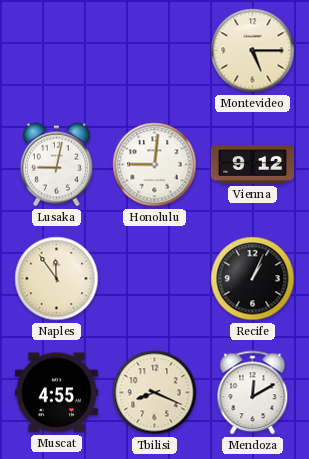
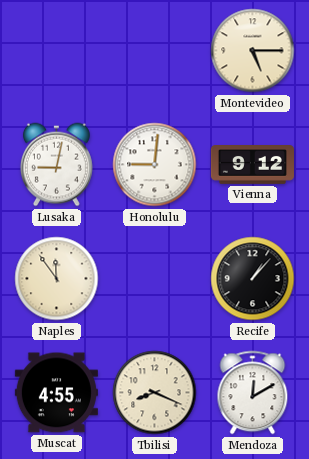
Recife: 1:04 -> 1:07
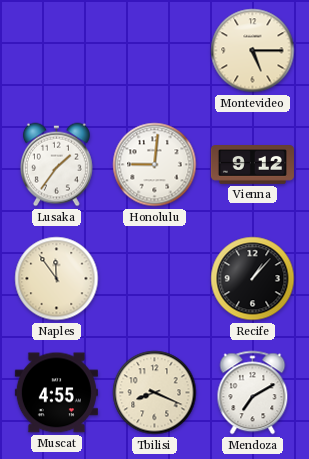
Lusaka: 9:02 -> 1:36
Mendoza: 12:10 -> 7:10
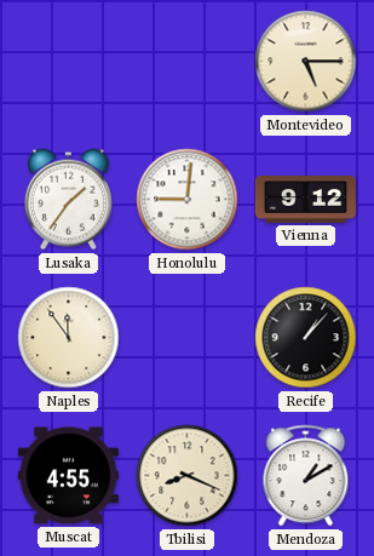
Mendoza: 7:10 -> 1:10
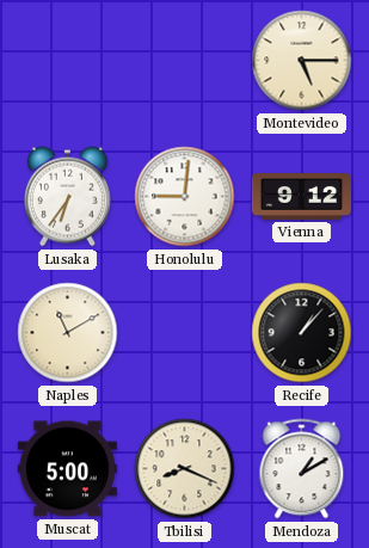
Lusaka: 1:36 -> 6:36
Naples: 11:54 -> 11:10
Muscat: 4:55 -> 5:00
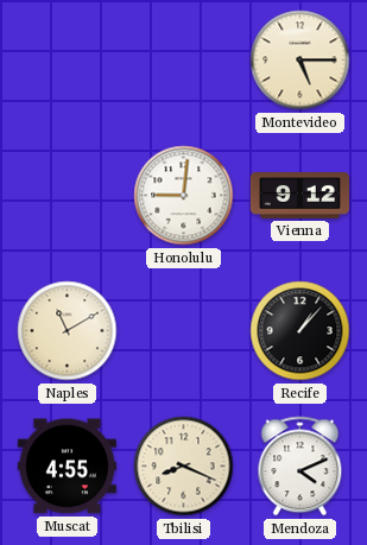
Lusaka: 6:36 -> none
Muscat: 5:00 -> 4:55
Mendoza: 1:10 -> 4:11
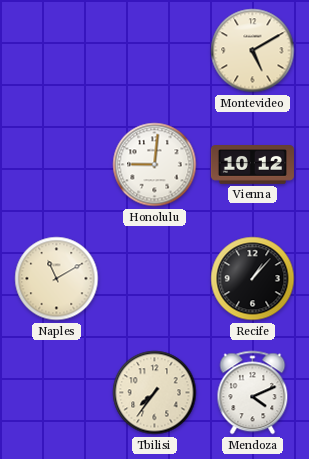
Montevideo: 5:15 -> 5:10
Vienna: 9:12 -> 10:12
Muscat: 4:55 -> none
Tbilisi: 8:19 -> 7:36
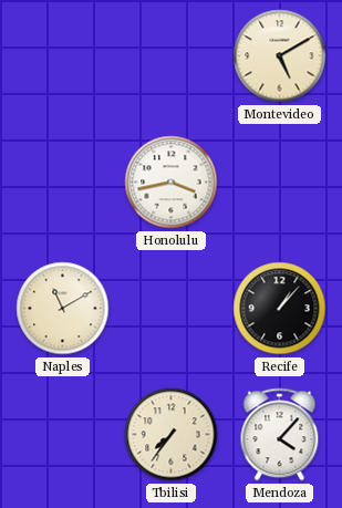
Honolulu: 9:01 -> 3:43
Vienna: 10:12 -> none
Mendoza: 4:11 -> 4:07
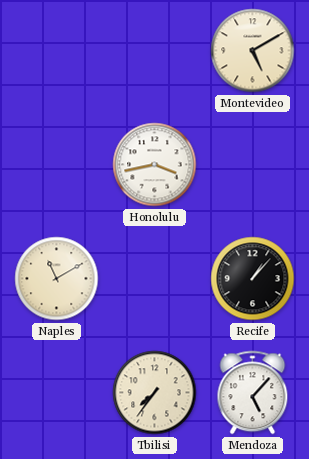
Mendoza: 4:07 -> 5:07
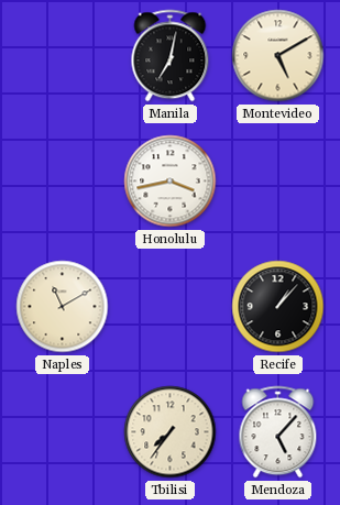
Manila: none -> 7:02
